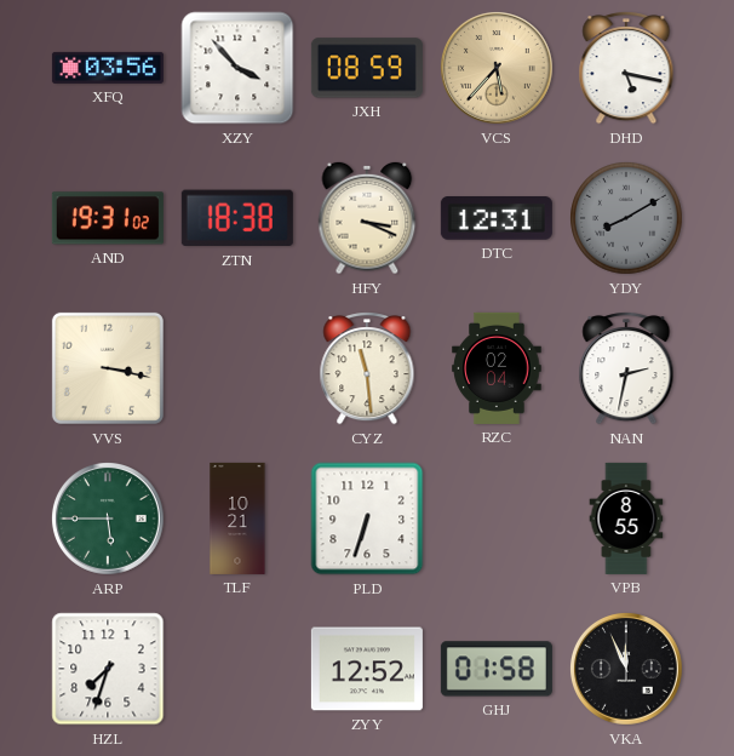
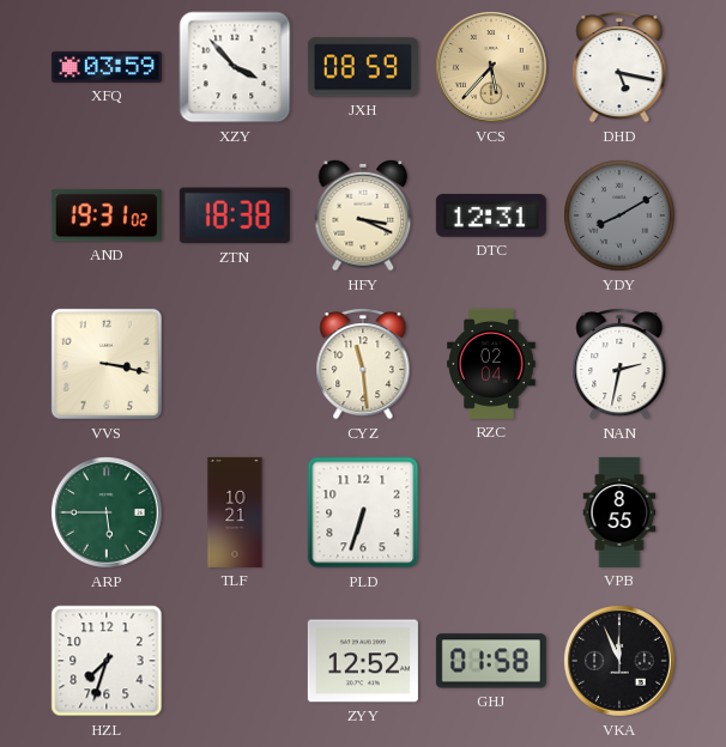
XFQ: 03:56 -> 03:59
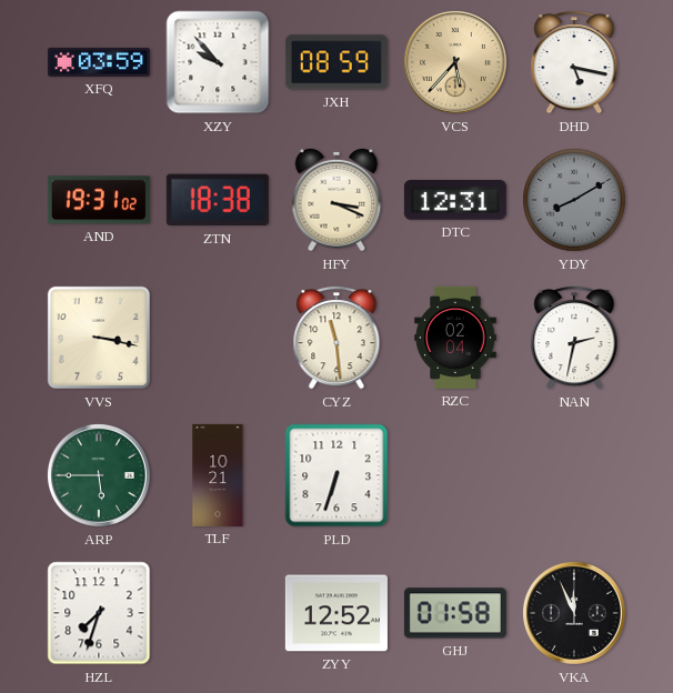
XZY: 3:53 -> 9:53
VPB: 8:55 -> none
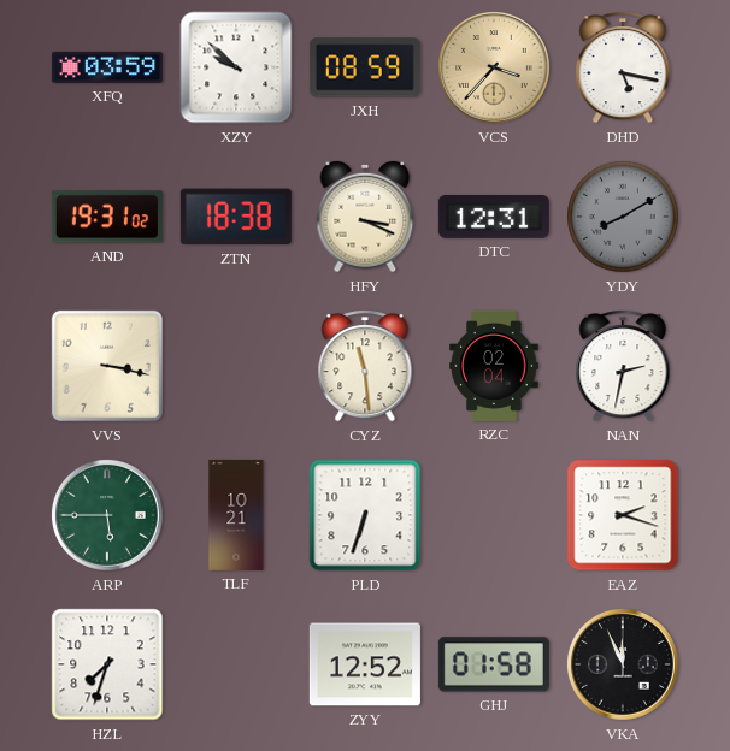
XZY: 9:53 -> 9:52
VCS: 5:37 -> 3:37
EAZ: none -> 2:18
